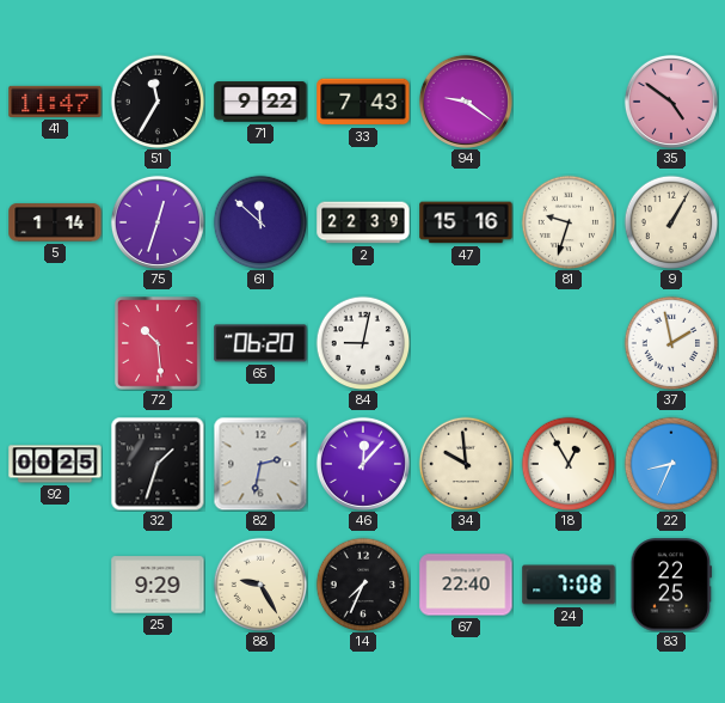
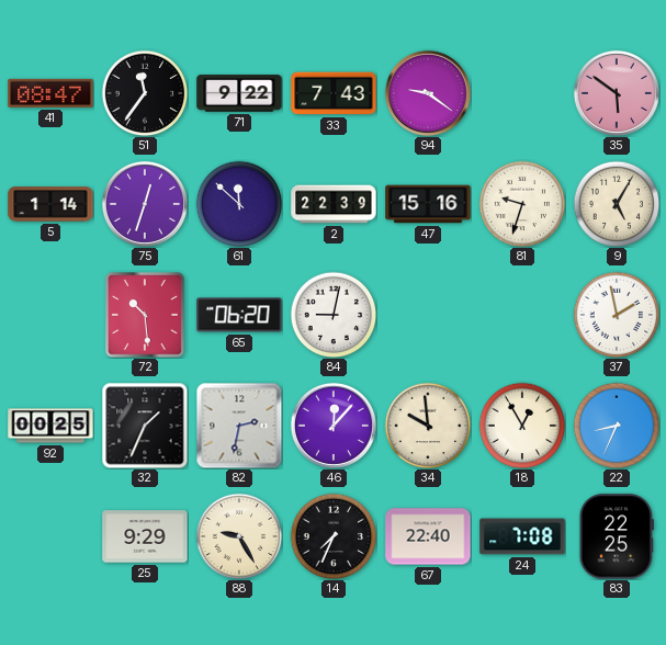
41: 11:47 -> 08:47
51: 11:35 -> 11:36
35: 4:51 -> 5:51
9: 1:05 -> 5:05
32: 1:33 -> 1:34
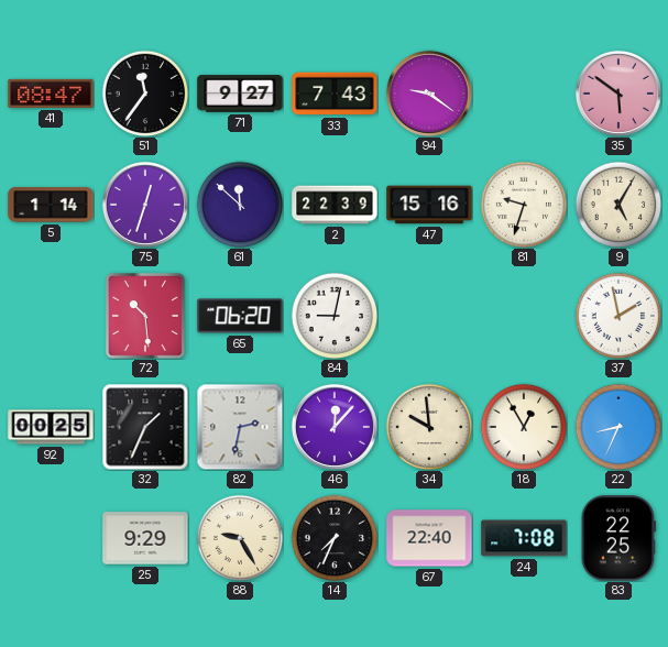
71: 9:22 -> 9:27
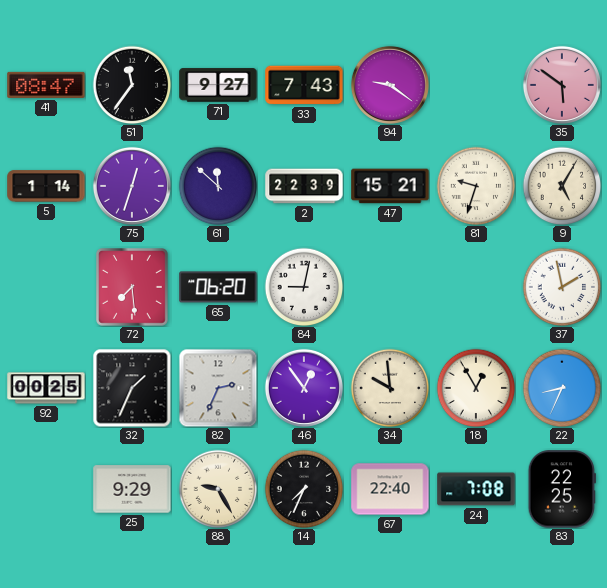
47: 15:16 -> 15:21
72: 10:29 -> 7:29
82: 2:32 -> 2:34
46: 12:07 -> 12:54
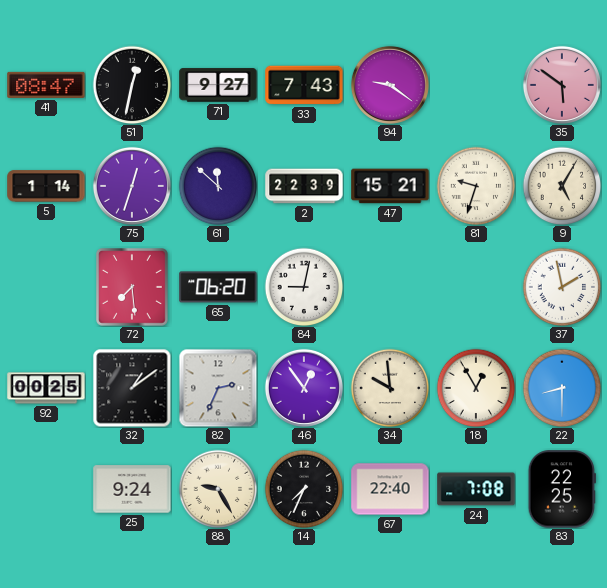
51: 11:36 -> 12:32
32: 1:34 -> 1:09
22: 8:34 -> 8:30
25: 9:29 -> 9:24
